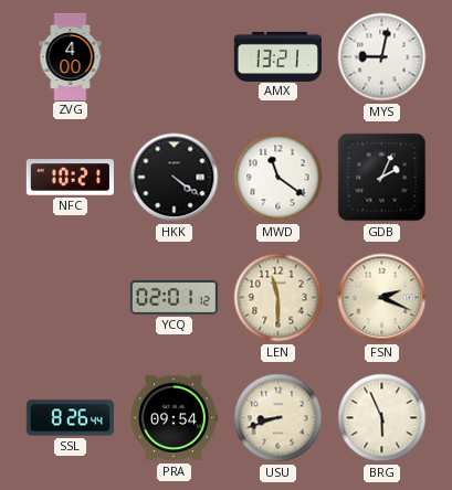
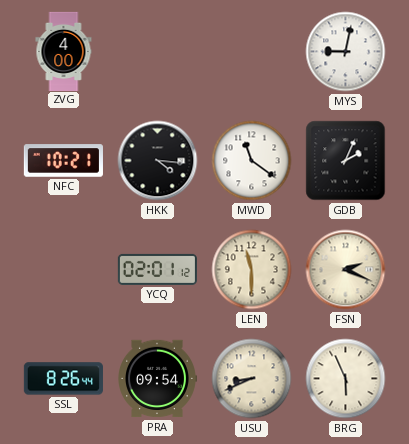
AMX: 13:21 -> none
HKK: 4:21 -> 4:16
USU: 8:42 -> 8:41
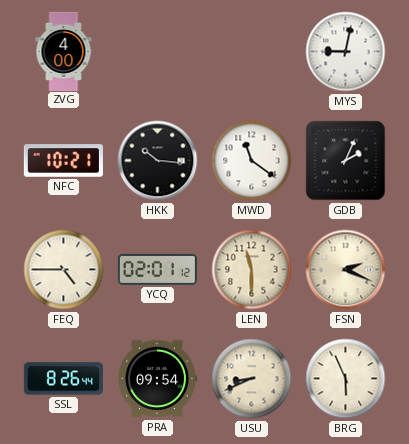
HKK: 4:16 -> 10:16
FEQ: none -> 4:45
